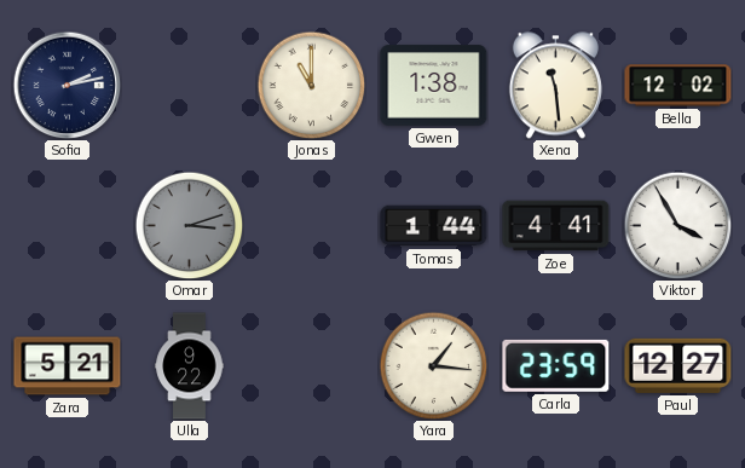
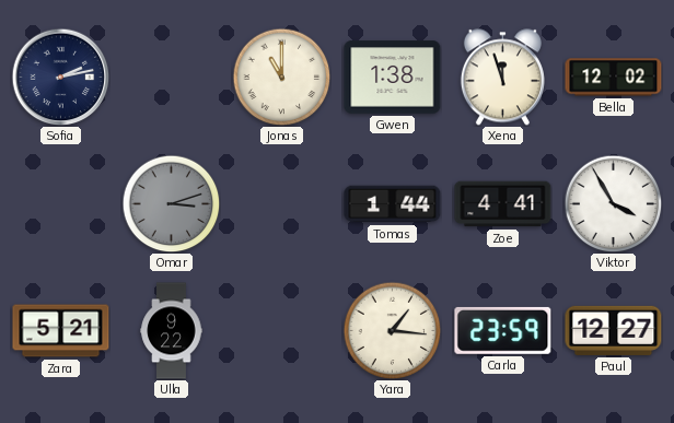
Xena: 11:29 -> 11:57
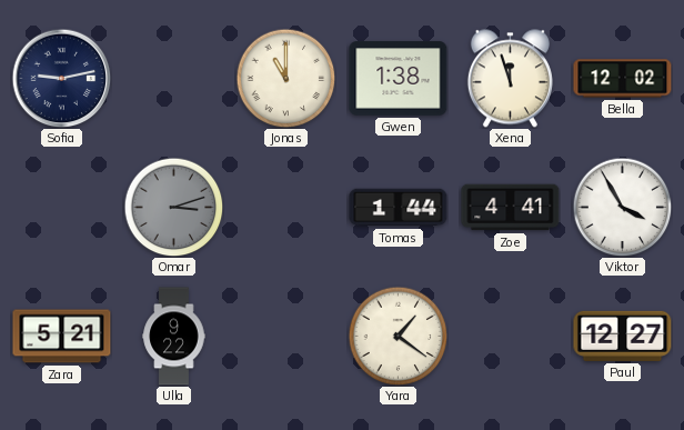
Sofia: 2:13 -> 9:13
Yara: 1:16 -> 1:21
Carla: 23:59 -> none
